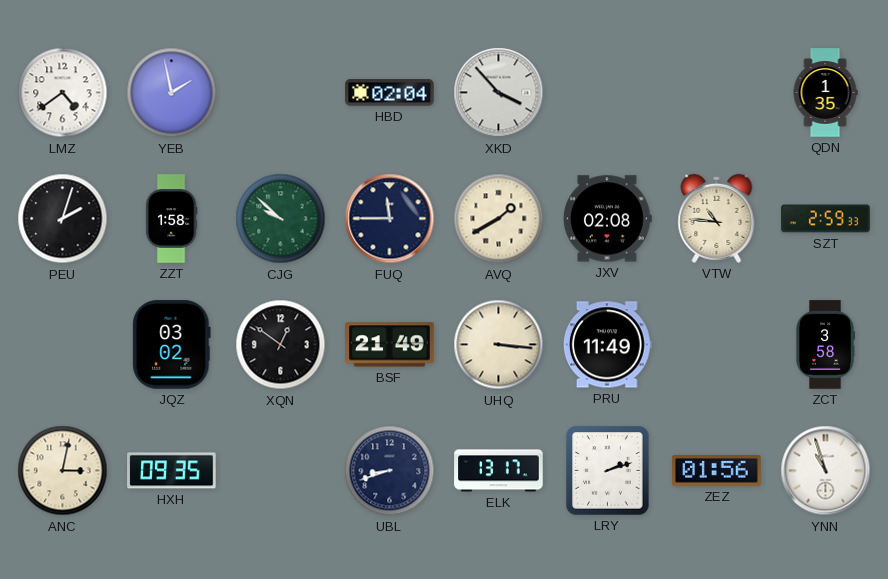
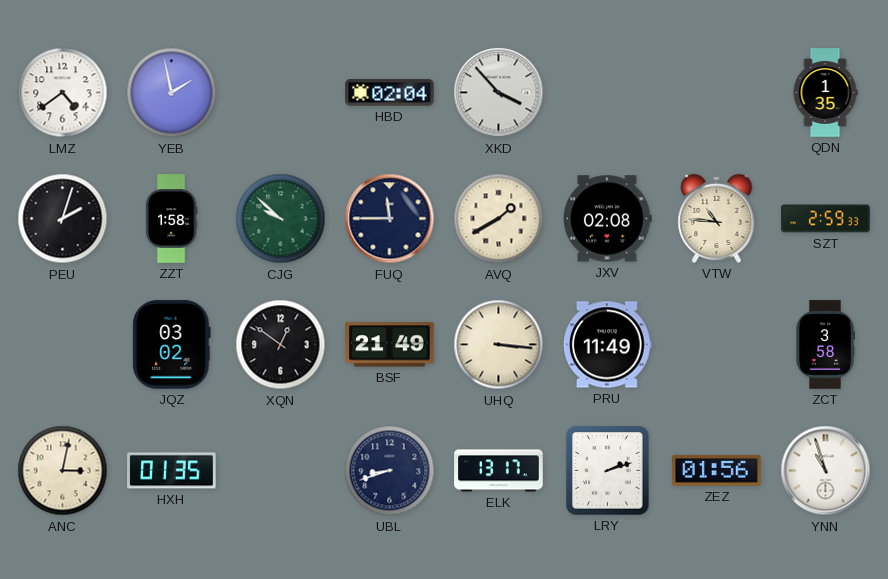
HXH: 09:35 -> 01:35
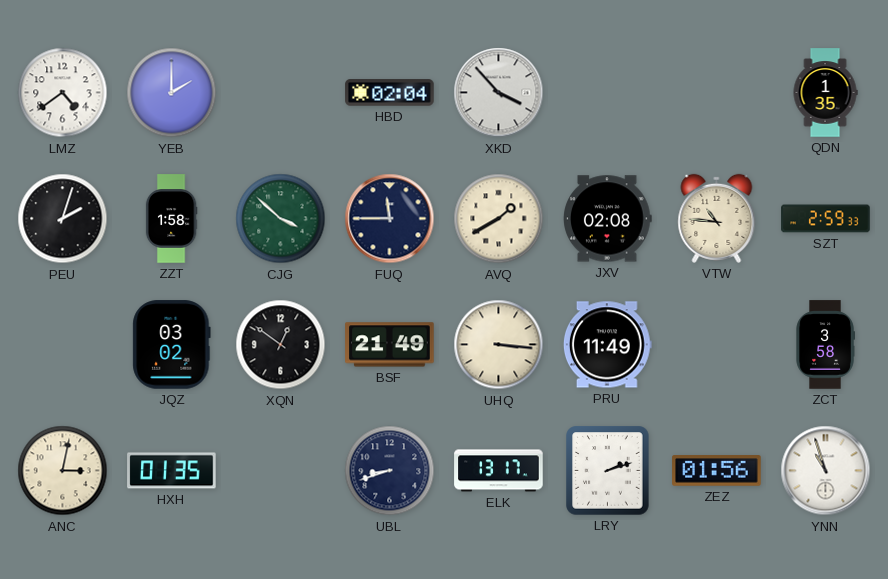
YEB: 1:58 -> 2:00
CJG: 9:52 -> 3:52
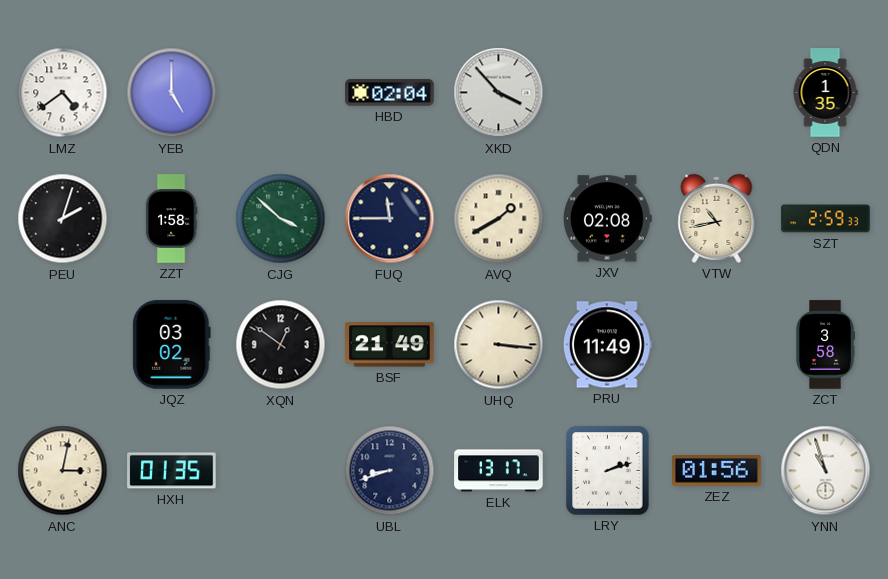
YEB: 2:00 -> 5:00
VTW: 10:46 -> 10:43
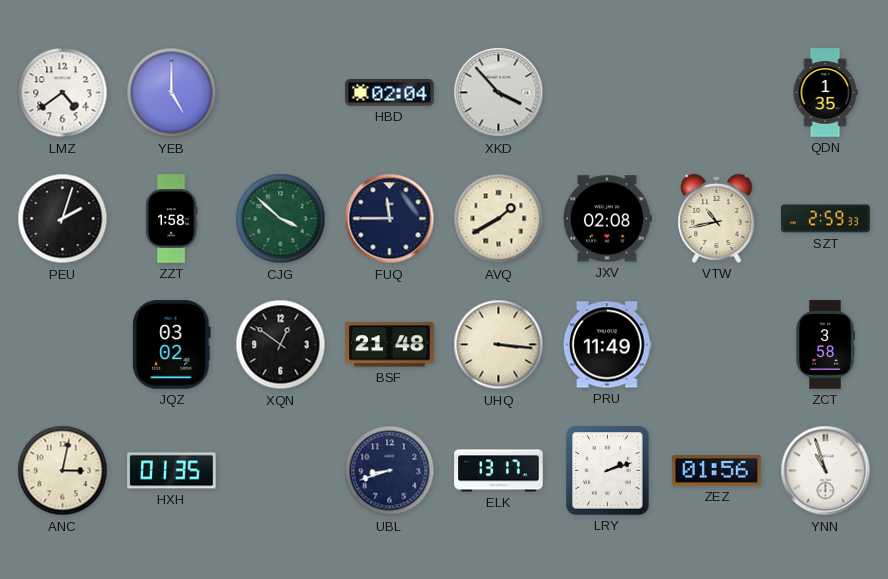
BSF: 21:49 -> 21:48
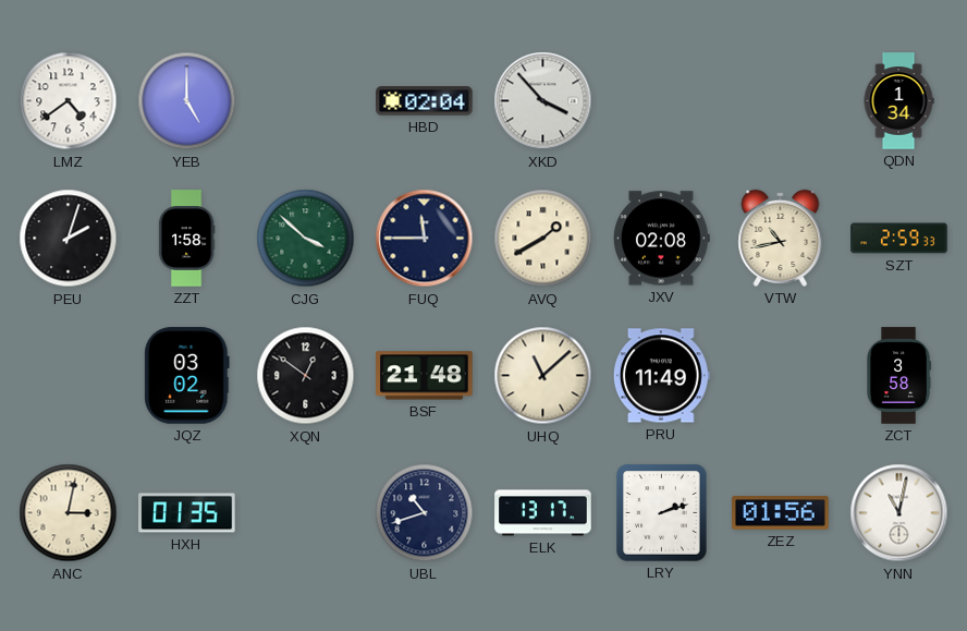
QDN: 1:35 -> 1:34
UHQ: 3:16 -> 11:08
UBL: 8:42 -> 10:42
YNN: 10:57 -> 11:02
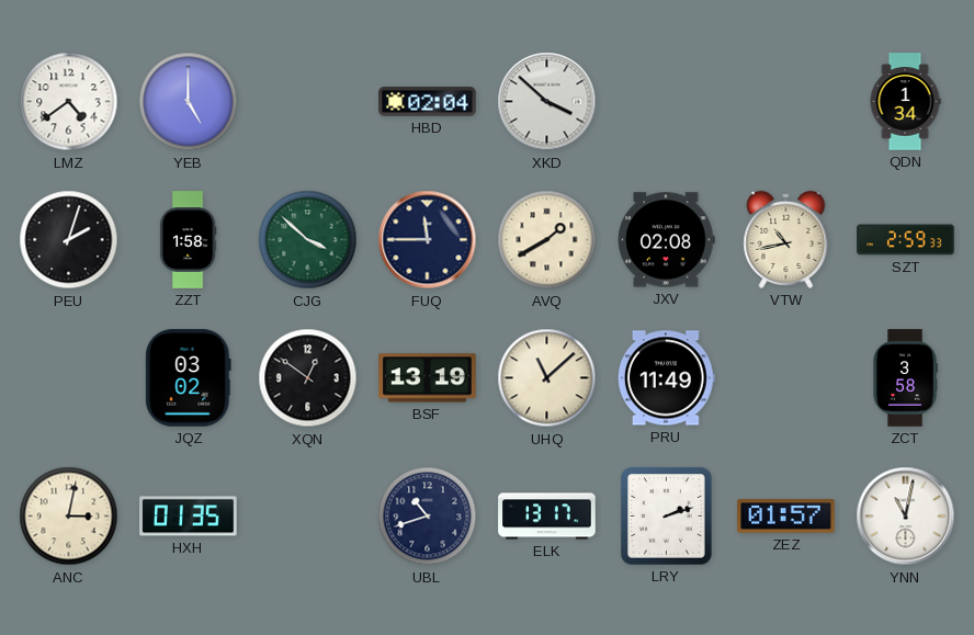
XKD: 3:53 -> 3:52
BSF: 21:48 -> 13:19
ZEZ: 01:56 -> 01:57
